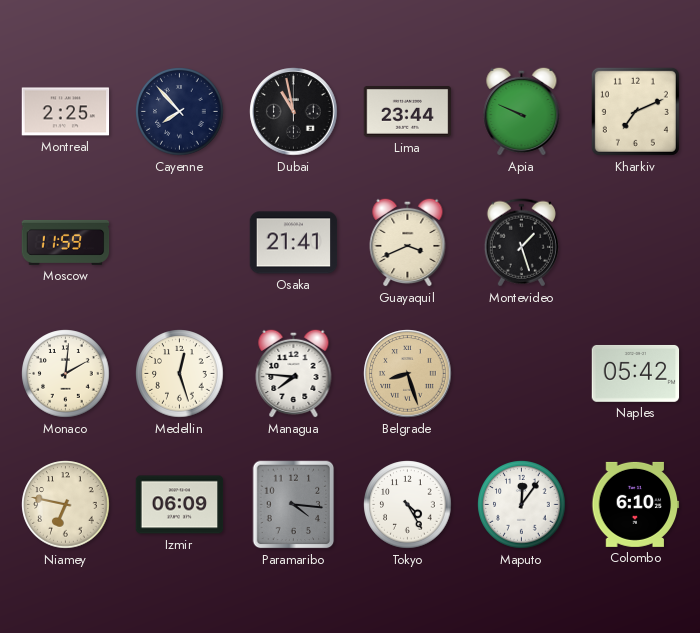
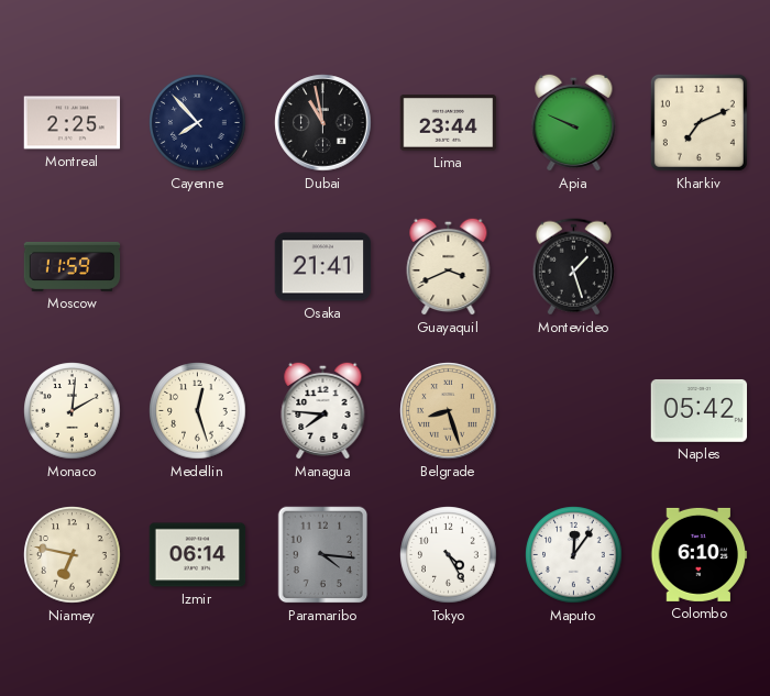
Izmir: 06:09 -> 06:14
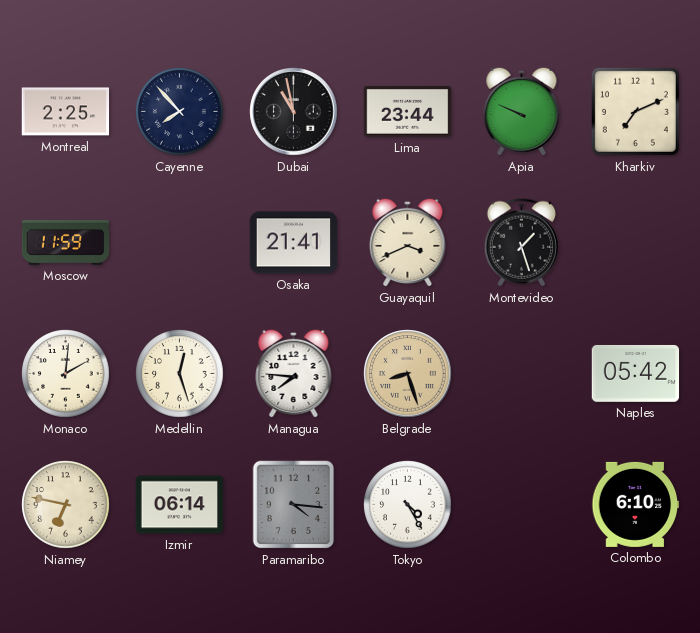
Maputo: 12:06 -> none
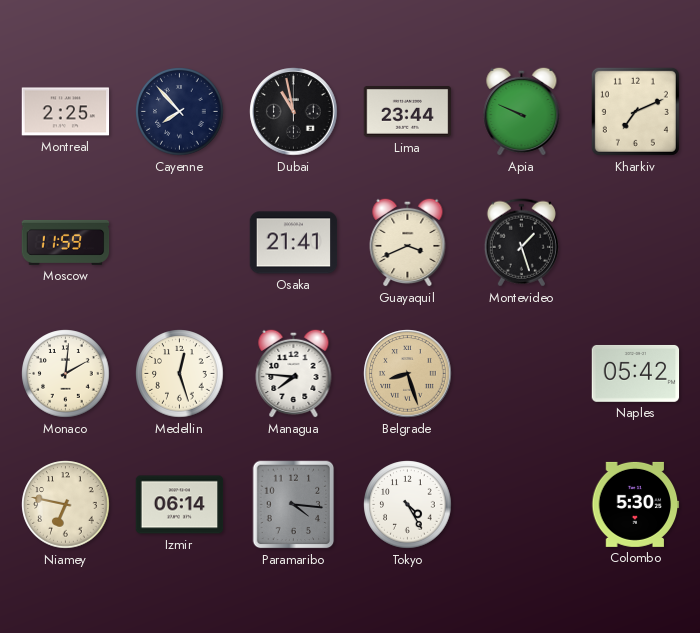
Colombo: 6:10 -> 5:30
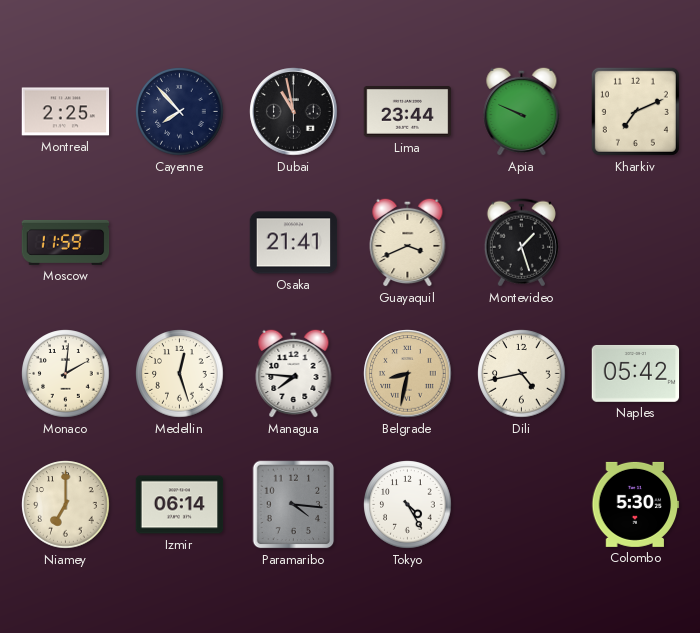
Belgrade: 8:27 -> 8:32
Dili: none -> 4:43
Niamey: 6:47 -> 7:00
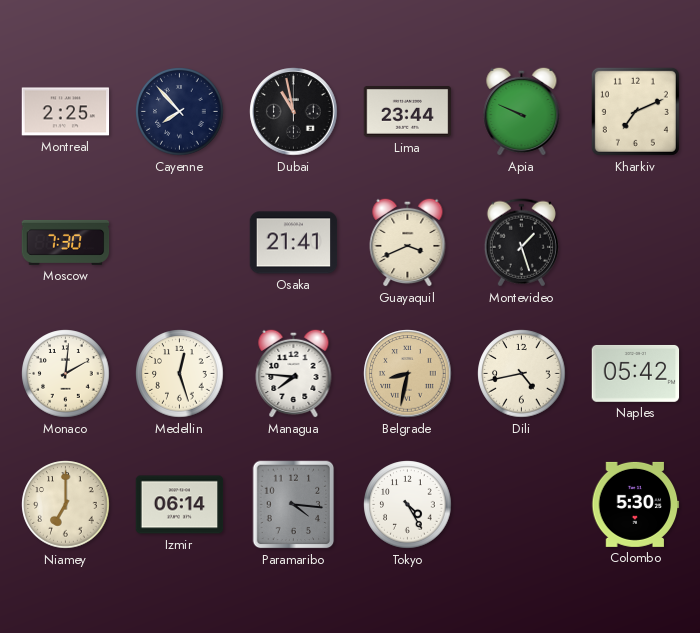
Moscow: 11:59 -> 7:30
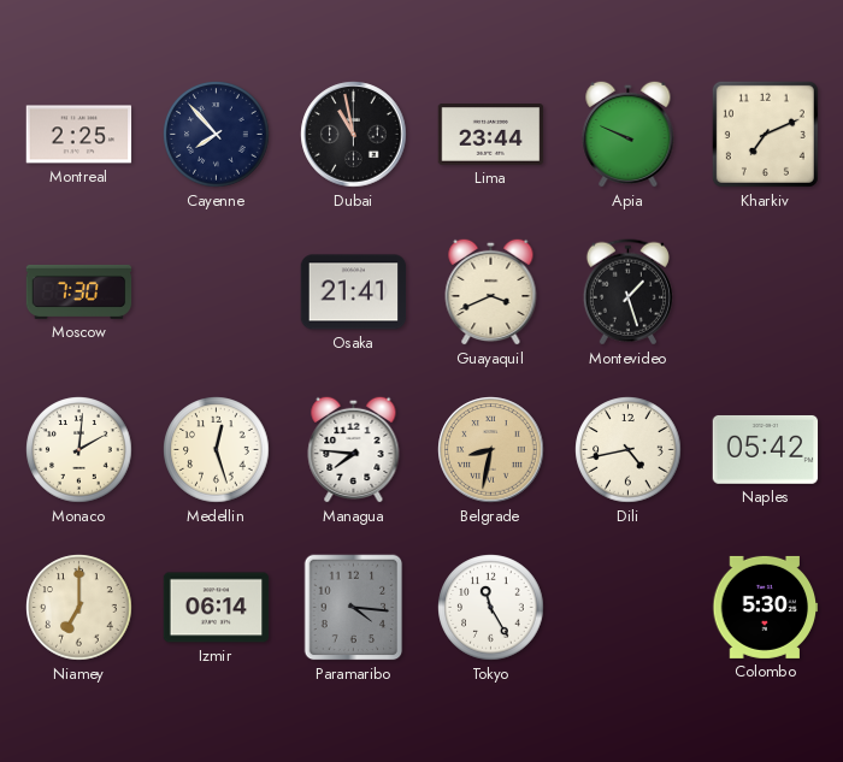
Tokyo: 4:25 -> 11:25
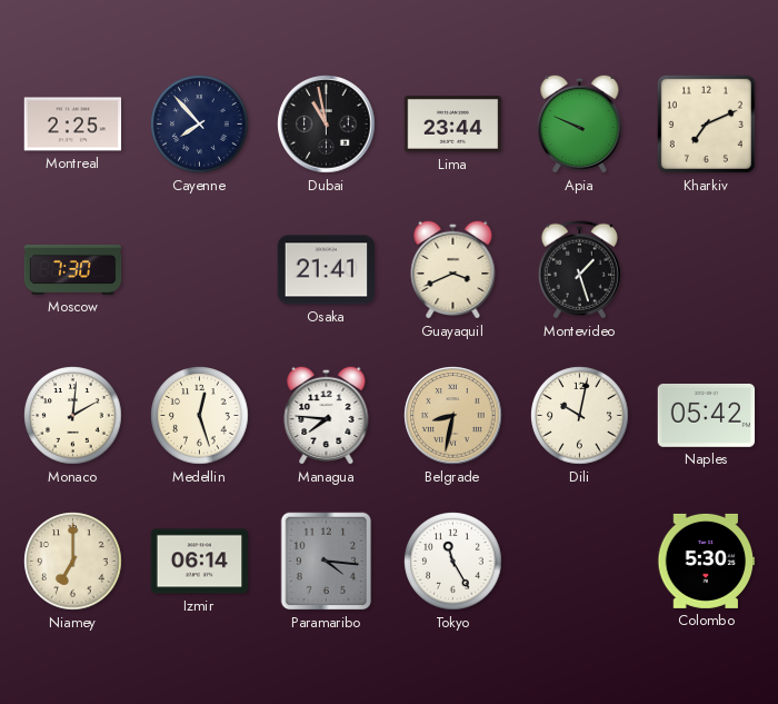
Dili: 4:43 -> 10:02
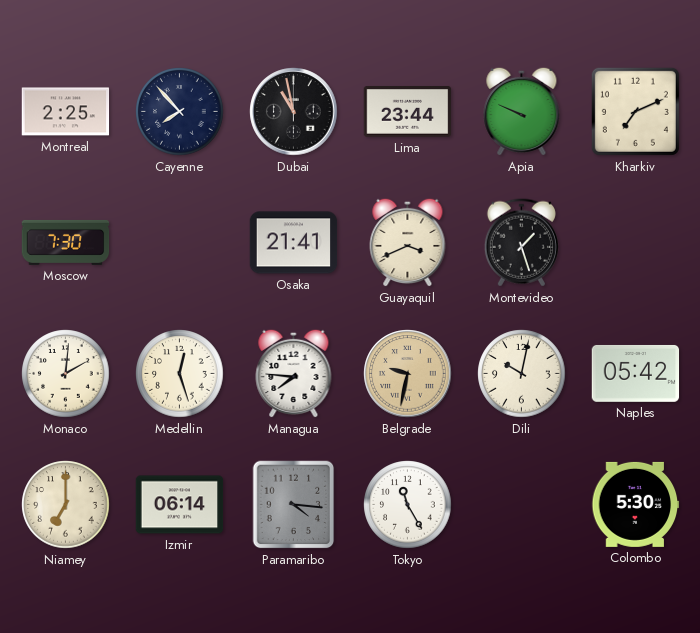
Belgrade: 8:32 -> 9:32
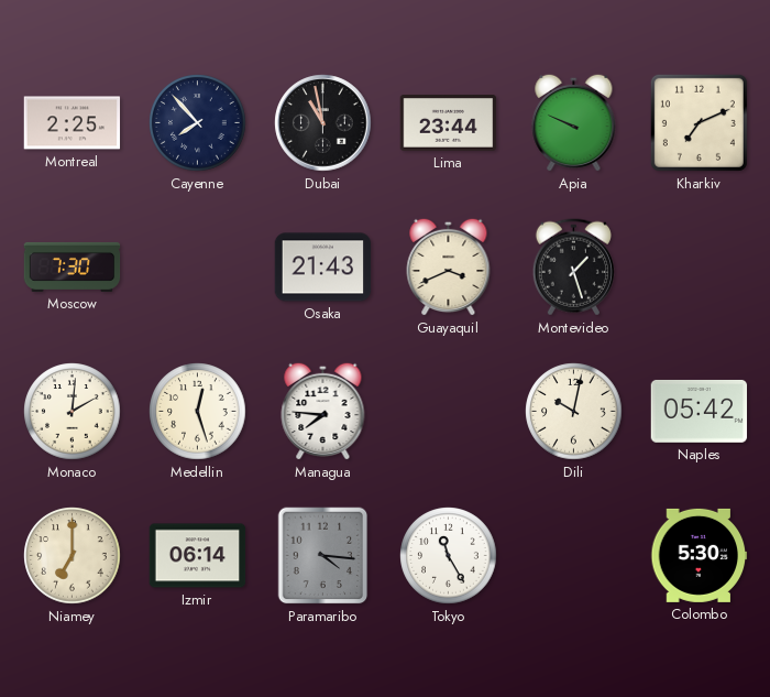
Osaka: 21:41 -> 21:43
Belgrade: 9:32 -> none
